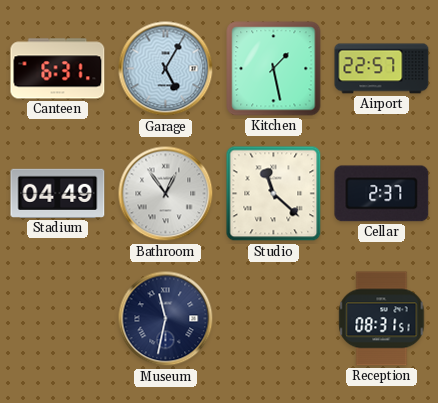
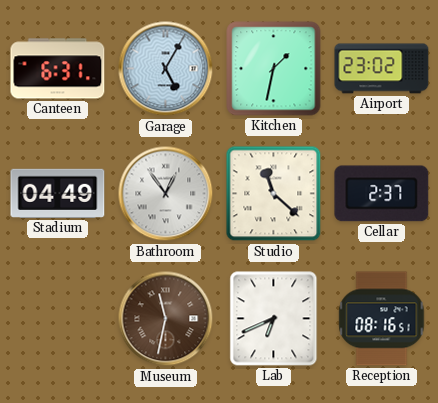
Kitchen: 1:28 -> 1:32
Airport: 22:57 -> 23:02
Museum dial: navy -> brown
Lab: none -> 6:41
Reception: 08:31 -> 08:16
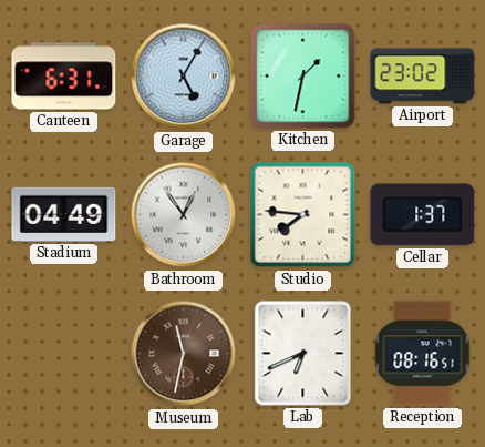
Studio: 11:22 -> 7:46
Cellar: 2:37 -> 1:37
